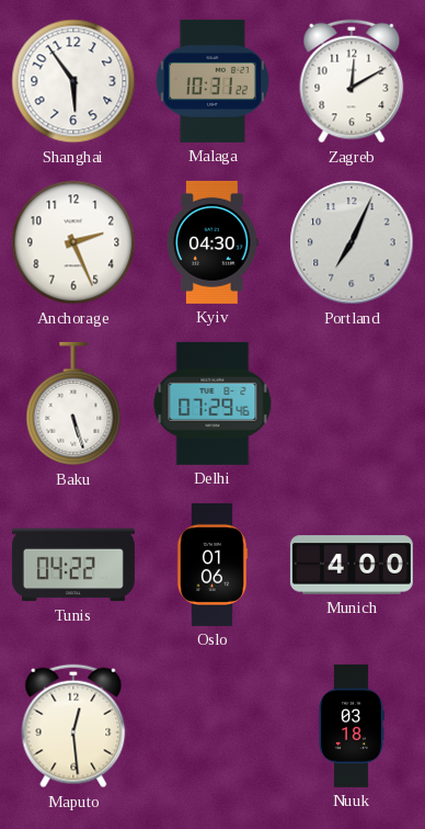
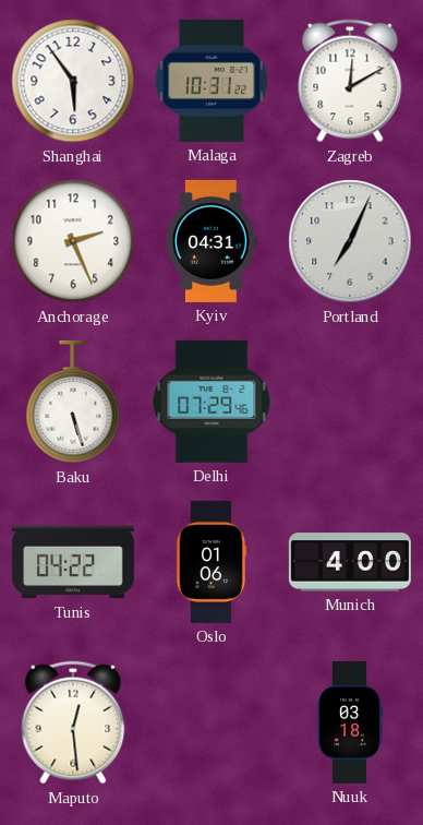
Kyiv: 04:30 -> 04:31
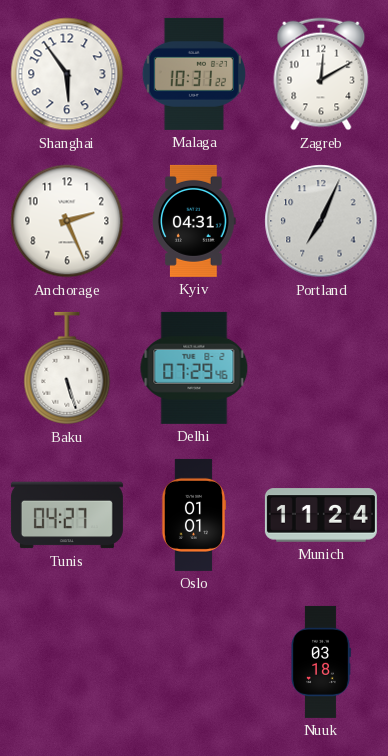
Tunis: 04:22 -> 04:27
Oslo: 01:06 -> 01:01
Munich: 4:00 -> 11:24
Maputo: 12:29 -> none
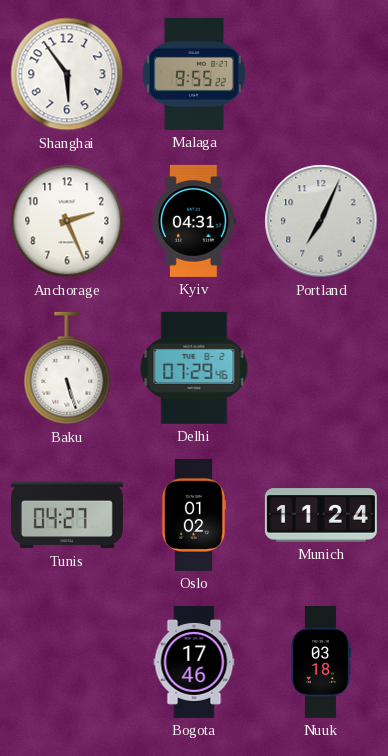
Malaga: 10:31 -> 9:55
Zagreb: 12:10 -> none
Oslo: 01:01 -> 01:02
Bogota: none -> 17:46
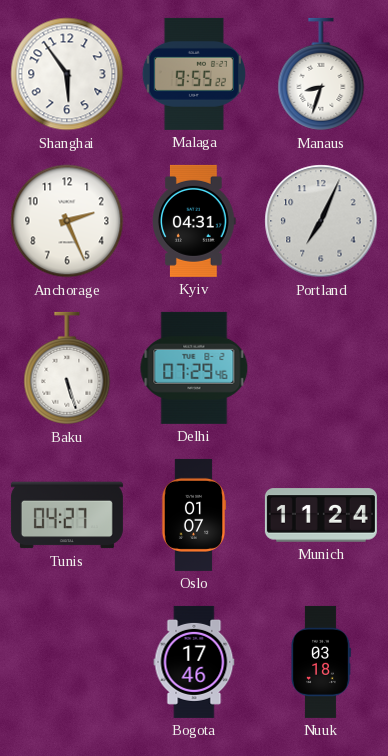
Manaus: none -> 8:33
Oslo: 01:02 -> 01:07
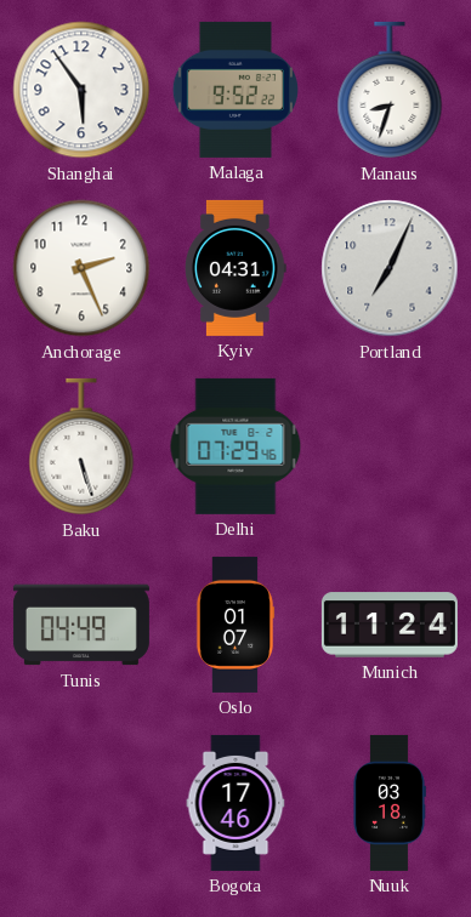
Malaga: 9:55 -> 9:52
Tunis: 04:27 -> 04:49
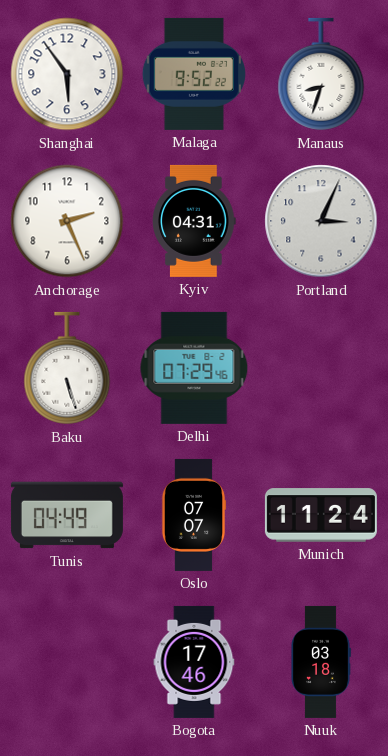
Portland: 7:04 -> 3:04
Oslo: 01:07 -> 07:07
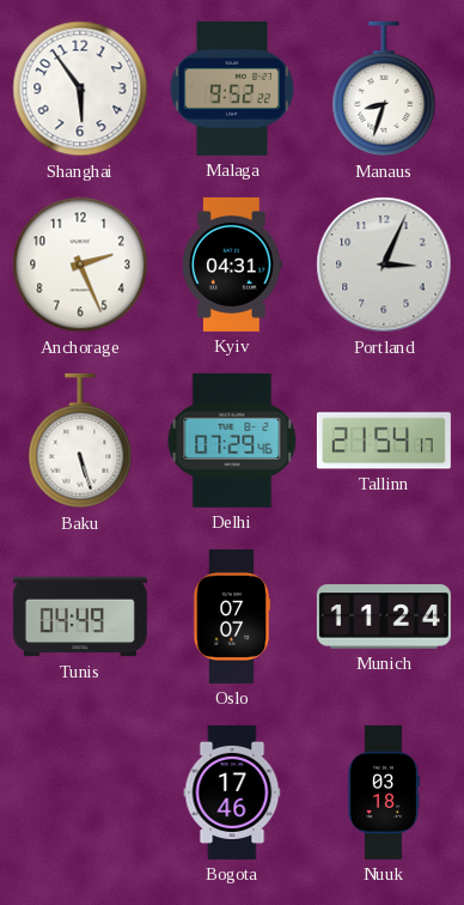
Tallinn: none -> 21:54
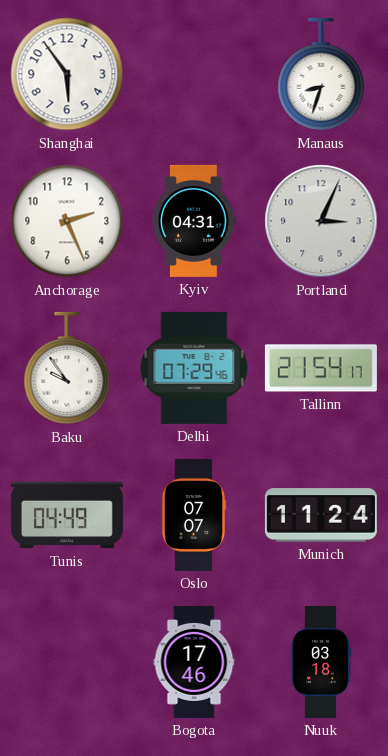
Malaga: 9:52 -> none
Baku: 5:27 -> 9:54
